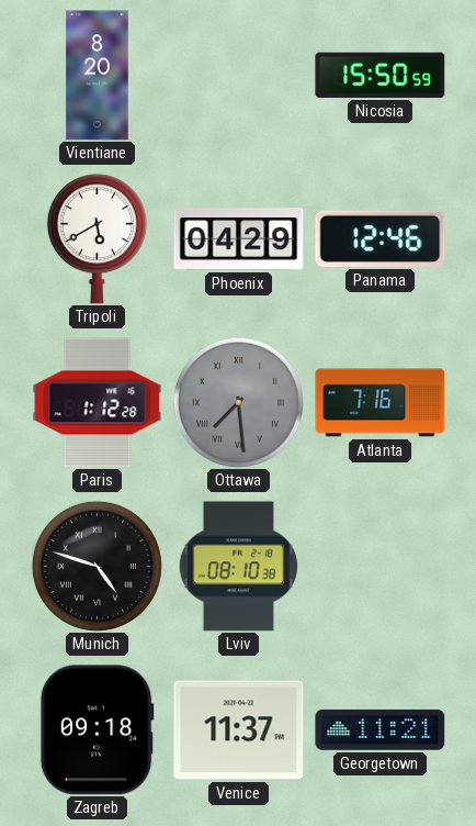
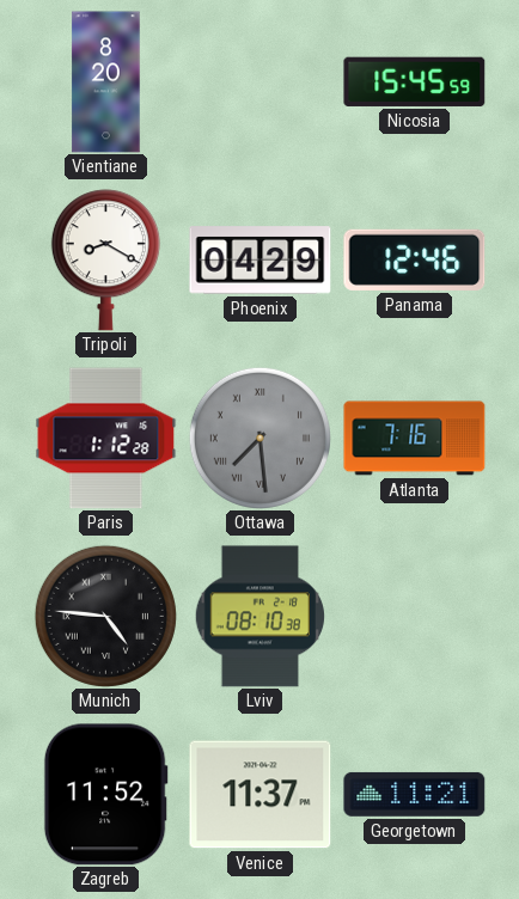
Nicosia: 15:50 -> 15:45
Tripoli: 5:40 -> 8:20
Munich: 4:48 -> 4:46
Zagreb: 09:18 -> 11:52
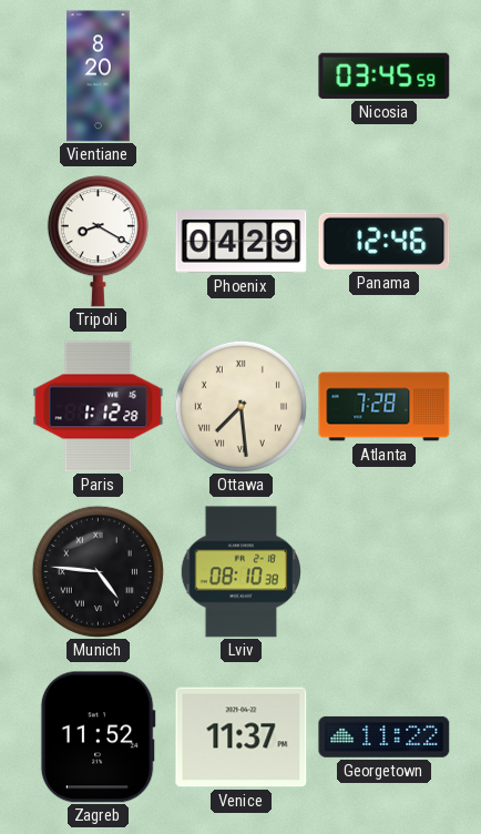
Nicosia: 15:45 -> 03:45
Ottawa dial: grey -> cream
Atlanta: 7:16 -> 7:28
Georgetown: 11:21 -> 11:22
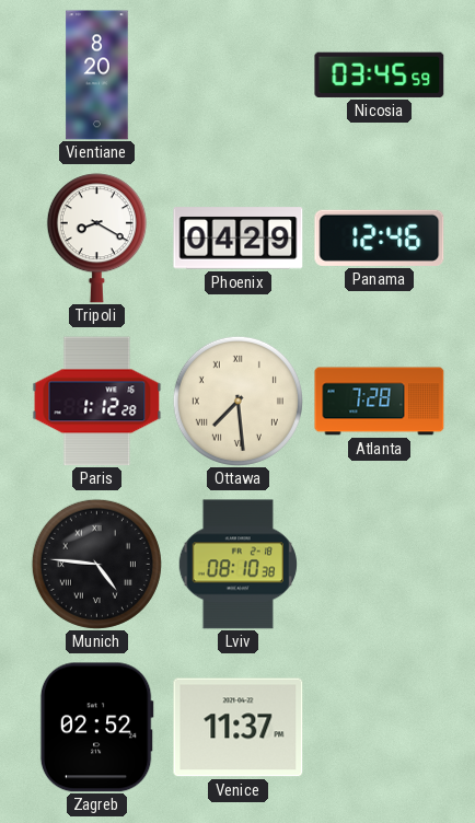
Zagreb: 11:52 -> 02:52
Georgetown: 11:22 -> none
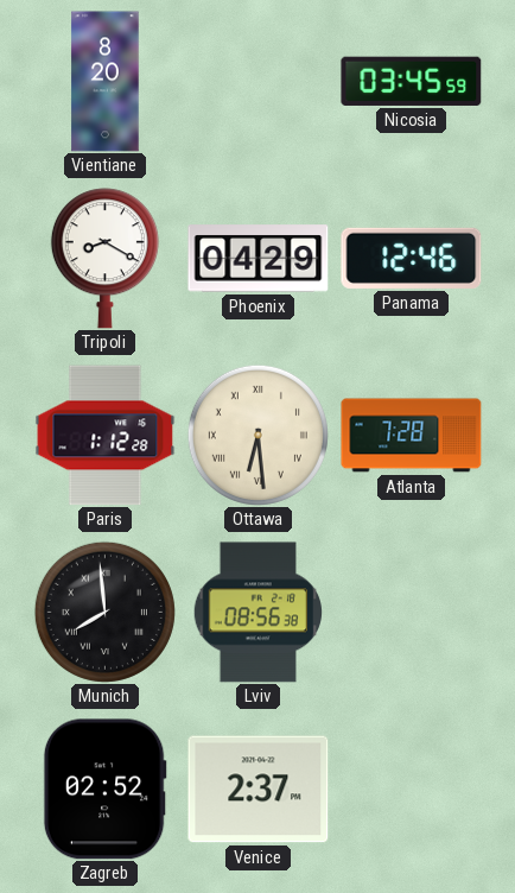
Ottawa: 7:29 -> 6:29
Munich: 4:46 -> 7:59
Lviv: 08:10 -> 08:56
Venice: 11:37 -> 2:37
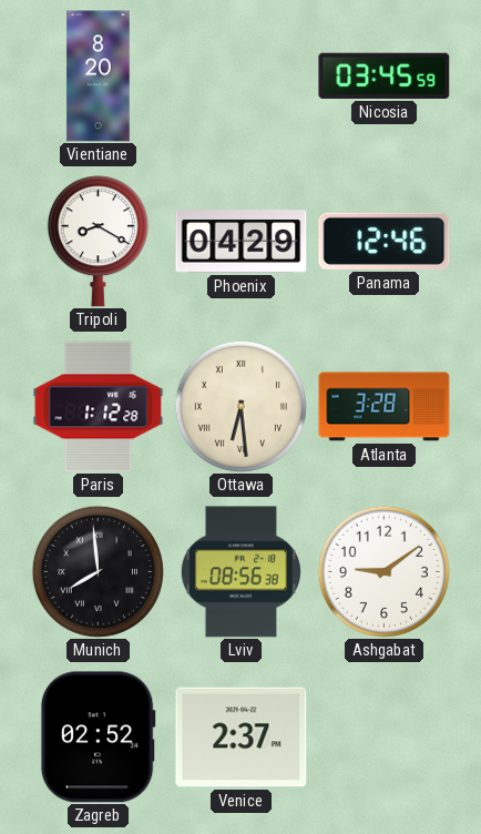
Atlanta: 7:28 -> 3:28
Ashgabat: none -> 9:09
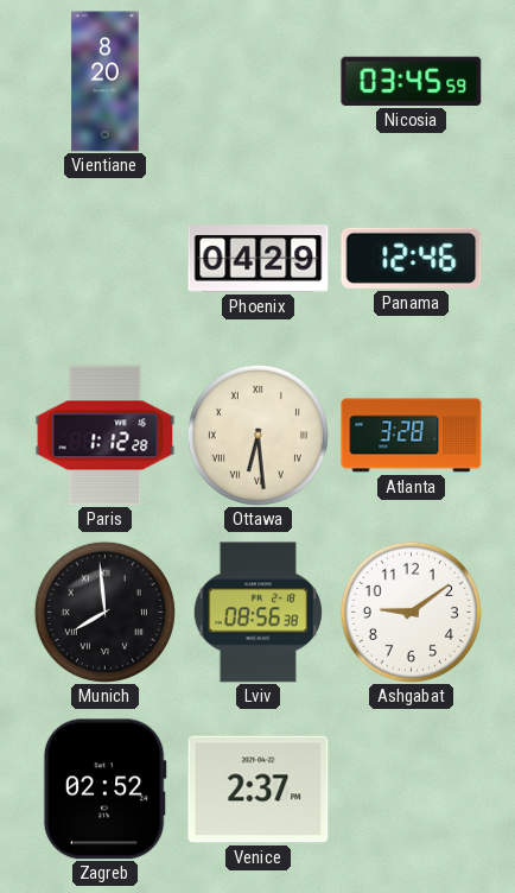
Tripoli: 8:20 -> none
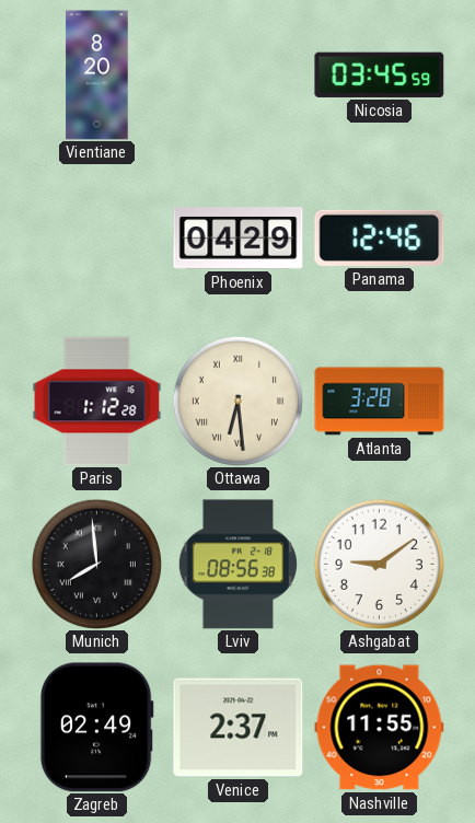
Zagreb: 02:52 -> 02:49
Nashville: none -> 11:55
